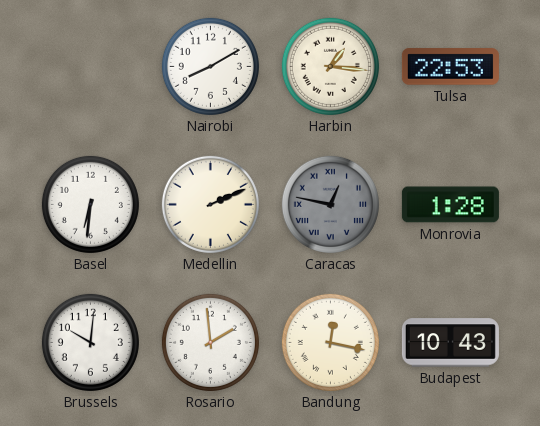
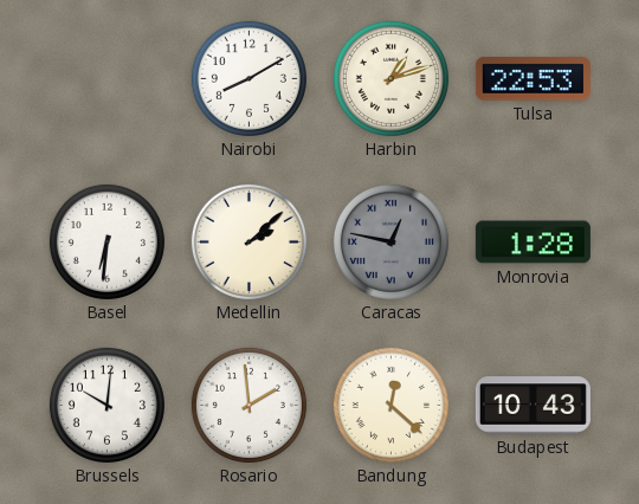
Harbin: 1:16 -> 1:12
Medellin: 2:11 -> 2:08
Bandung: 12:17 -> 12:22
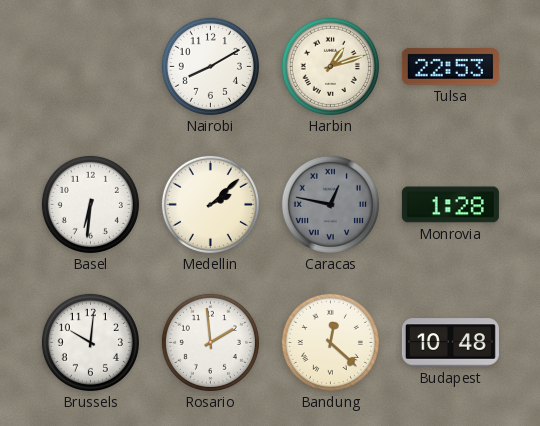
Budapest: 10:43 -> 10:48
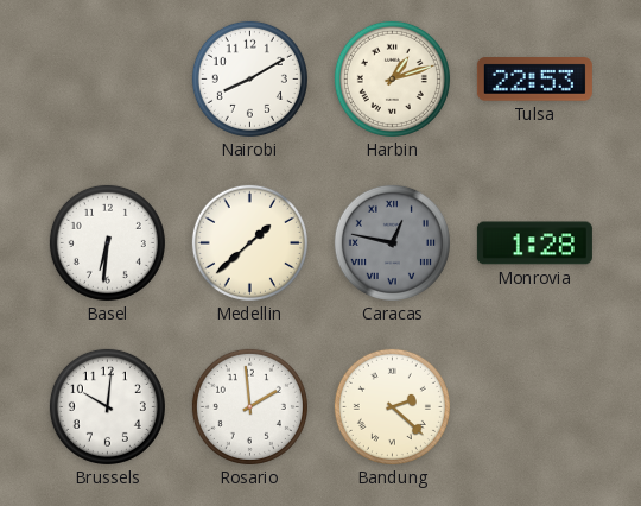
Medellin: 2:08 -> 1:38
Bandung: 12:22 -> 2:22
Budapest: 10:48 -> none
